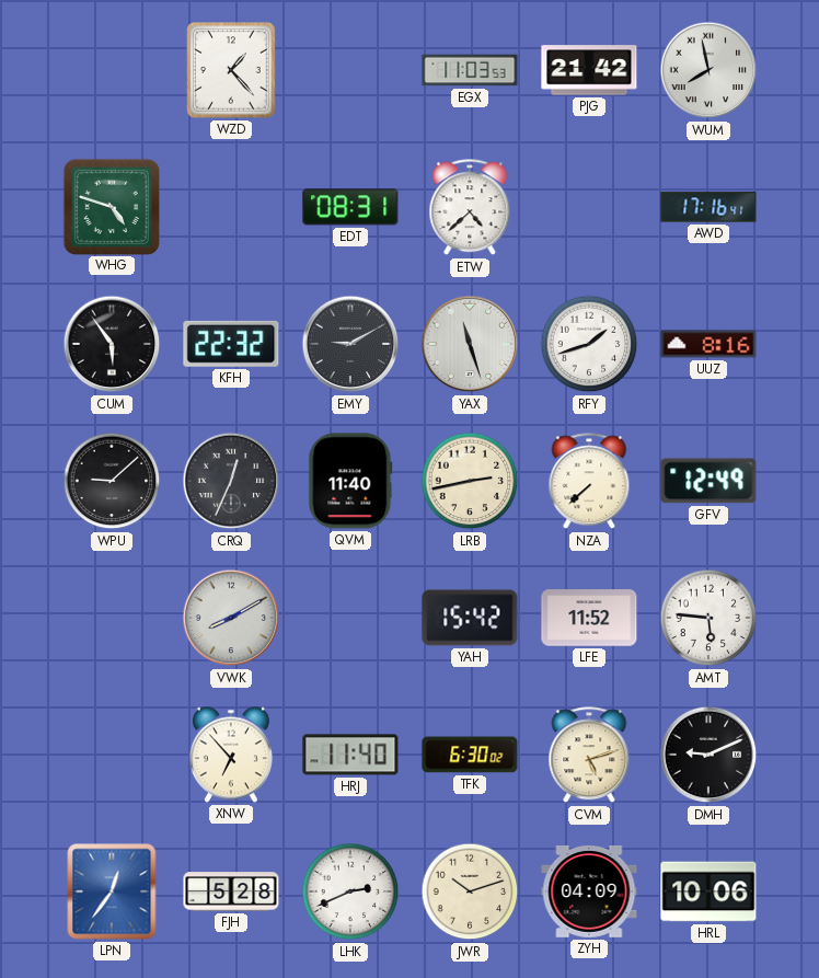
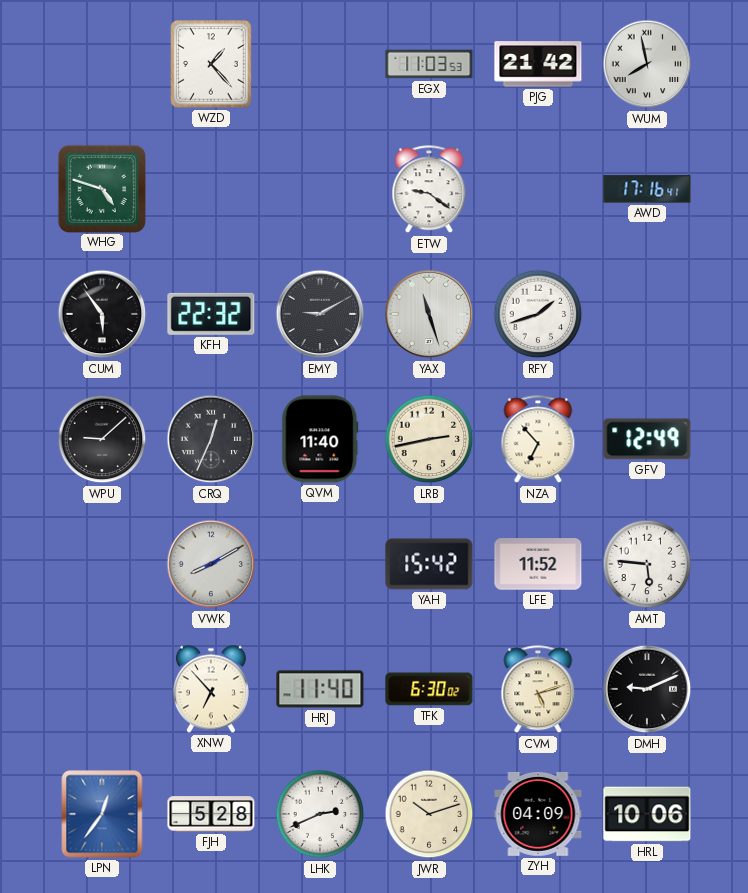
EDT: 08:31 -> none
ETW: 4:38 -> 9:21
UUZ: 8:16 -> none
NZA: 7:38 -> 6:53
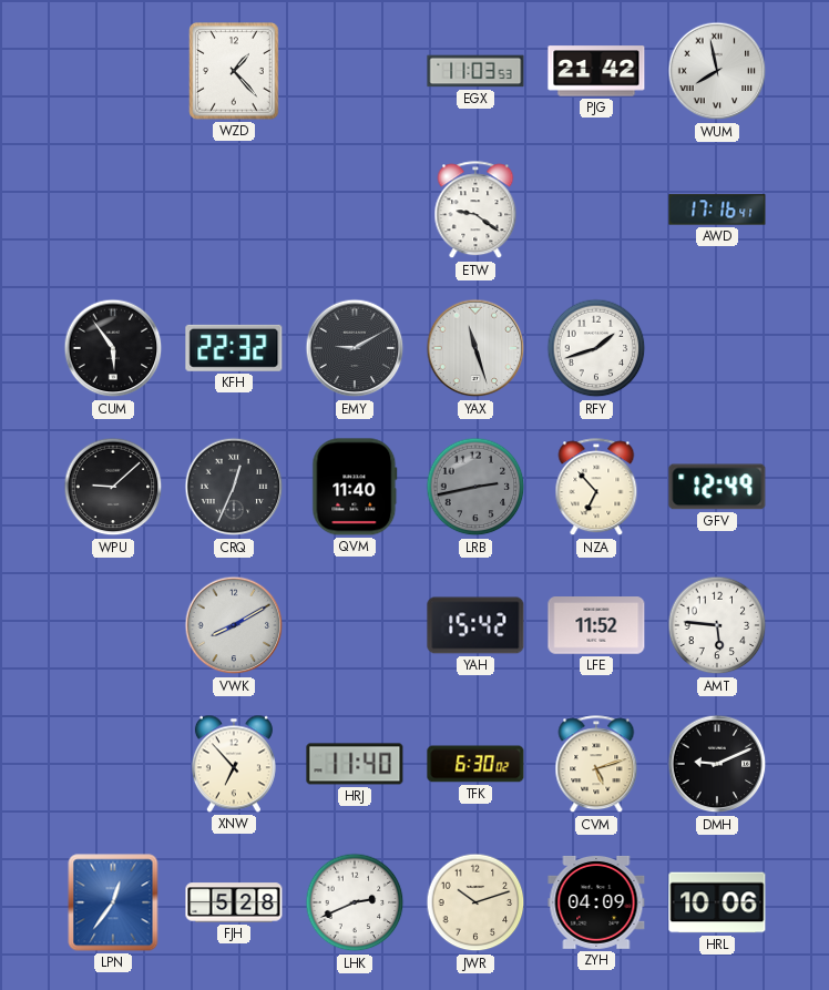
WHG: 4:48 -> none
LRB dial: cream -> grey
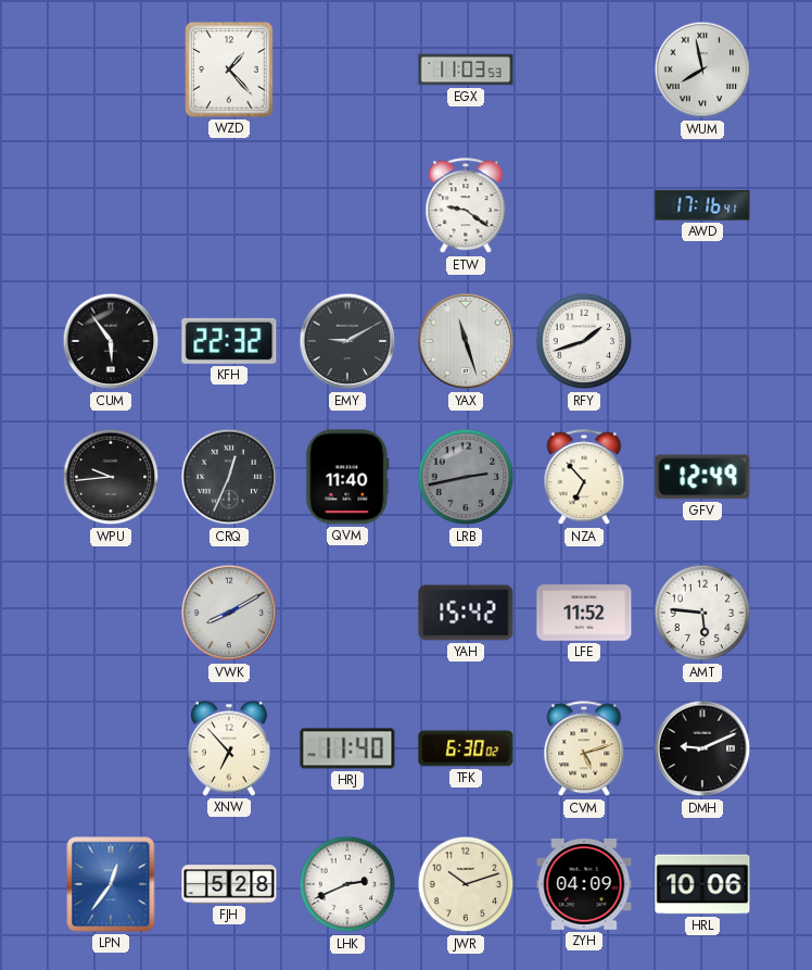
PJG: 21:42 -> none
WPU: 9:08 -> 9:44
